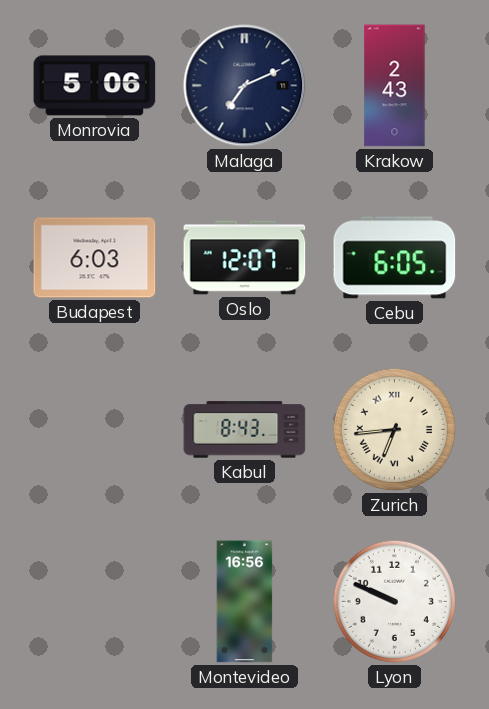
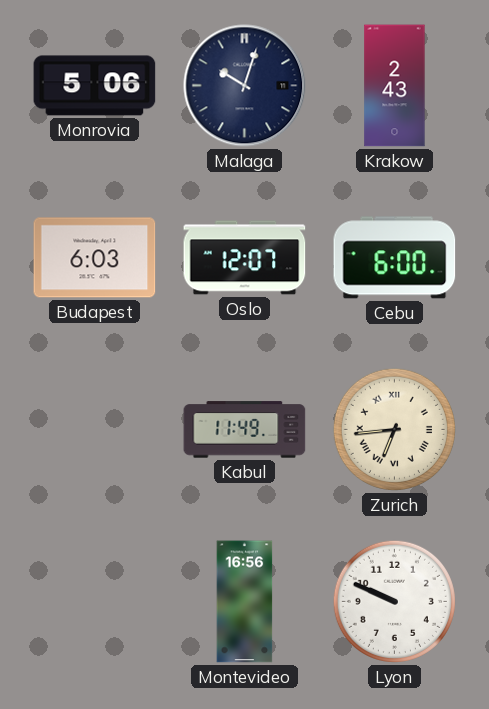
Malaga: 7:11 -> 10:03
Cebu: 6:05 -> 6:00
Kabul: 8:43 -> 11:49
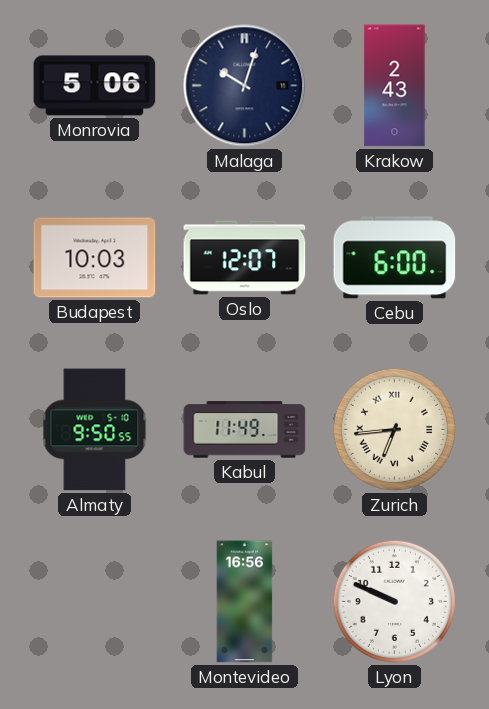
Budapest: 6:03 -> 10:03
Almaty: none -> 9:50
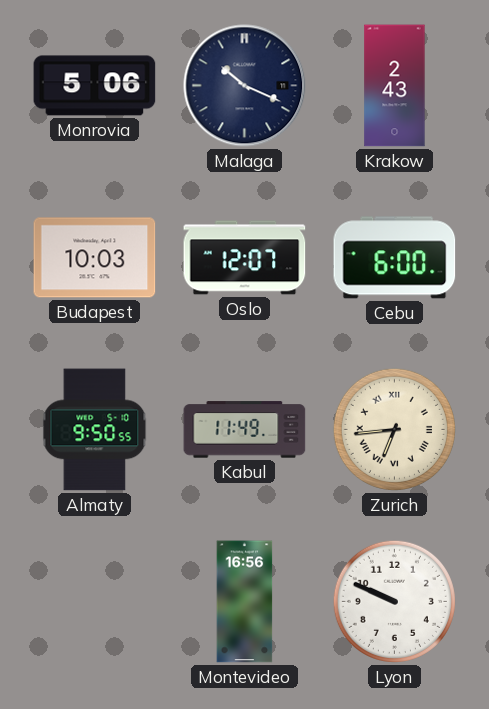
Malaga: 10:03 -> 10:19
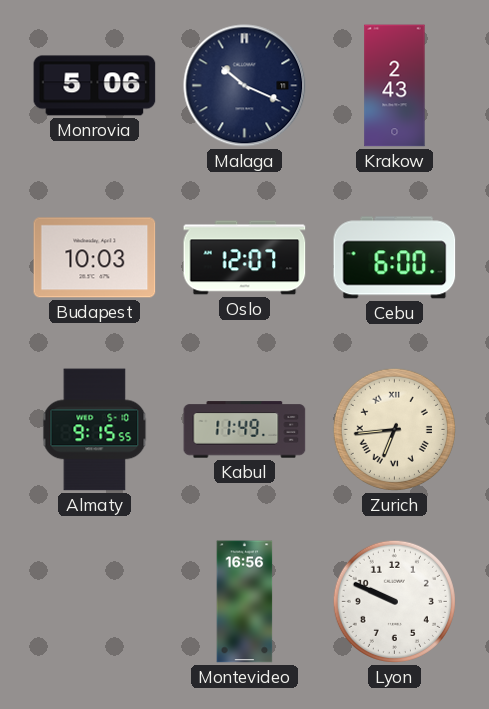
Almaty: 9:50 -> 9:15
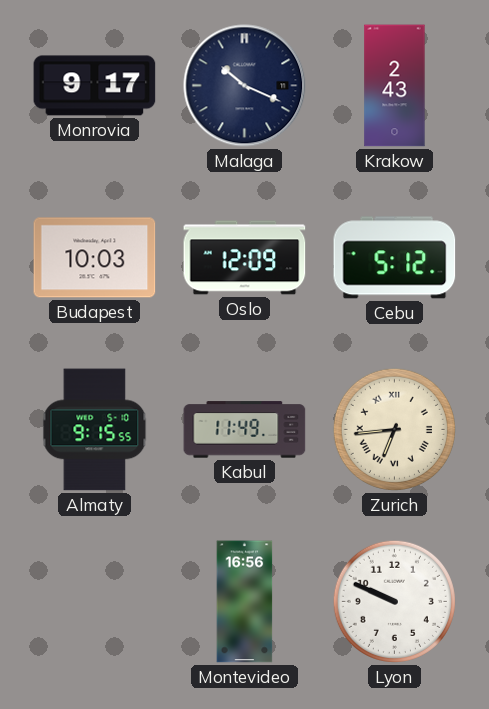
Monrovia: 5:06 -> 9:17
Oslo: 12:07 -> 12:09
Cebu: 6:00 -> 5:12
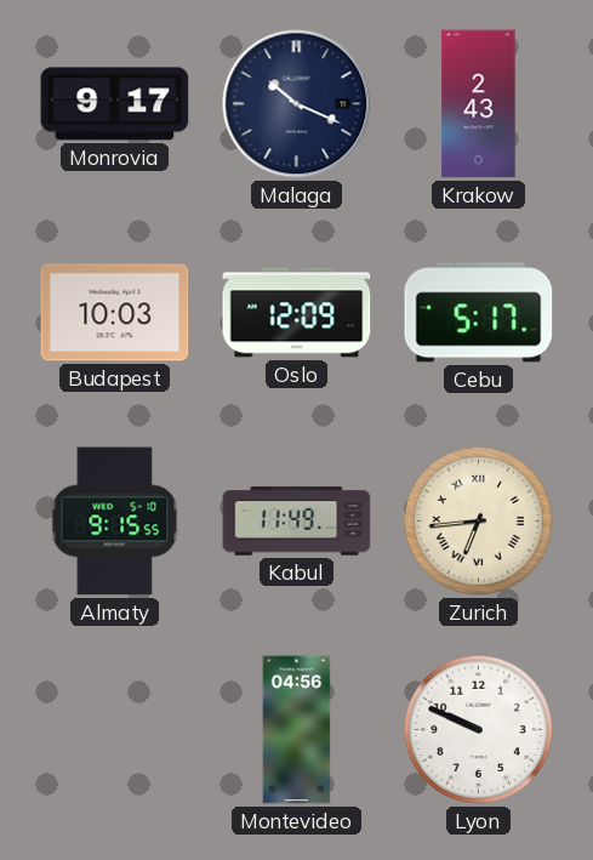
Cebu: 5:12 -> 5:17
Montevideo: 16:56 -> 04:56
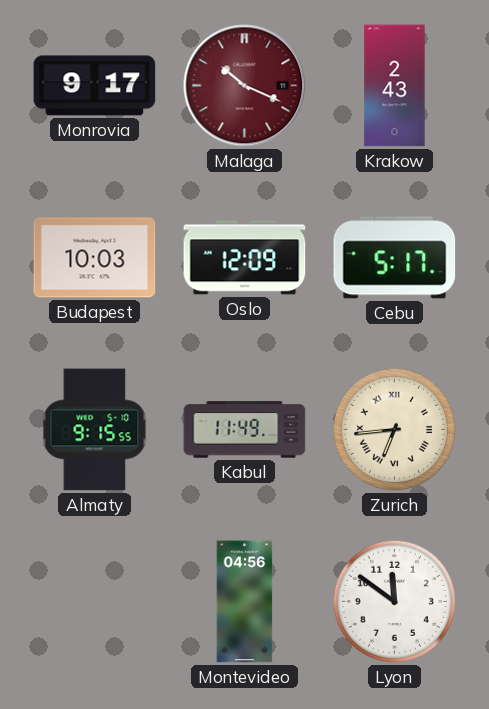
Malaga dial: navy -> burgundy
Lyon: 9:49 -> 11:51
